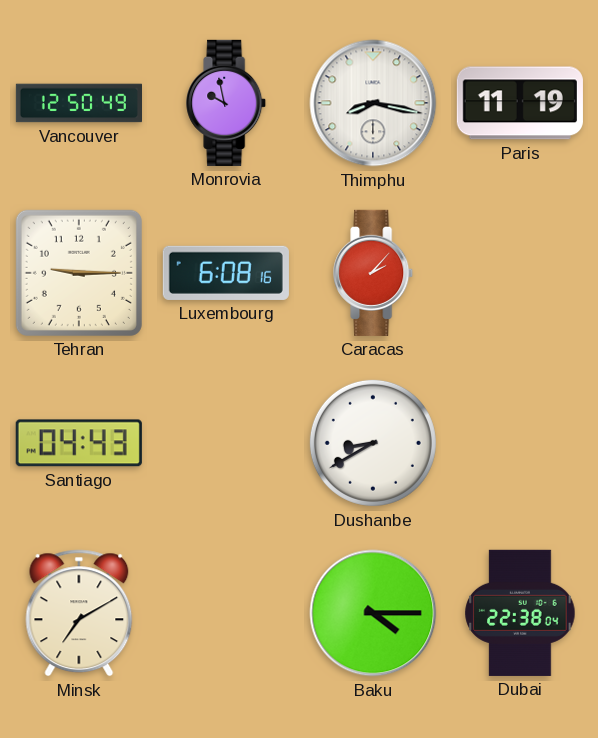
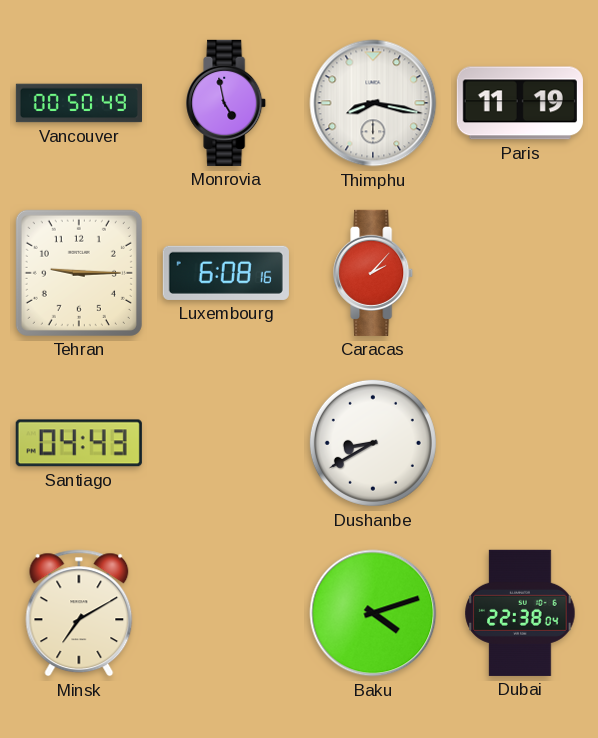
Vancouver: 12:50 -> 00:50
Monrovia: 9:58 -> 4:58
Baku: 4:15 -> 4:12
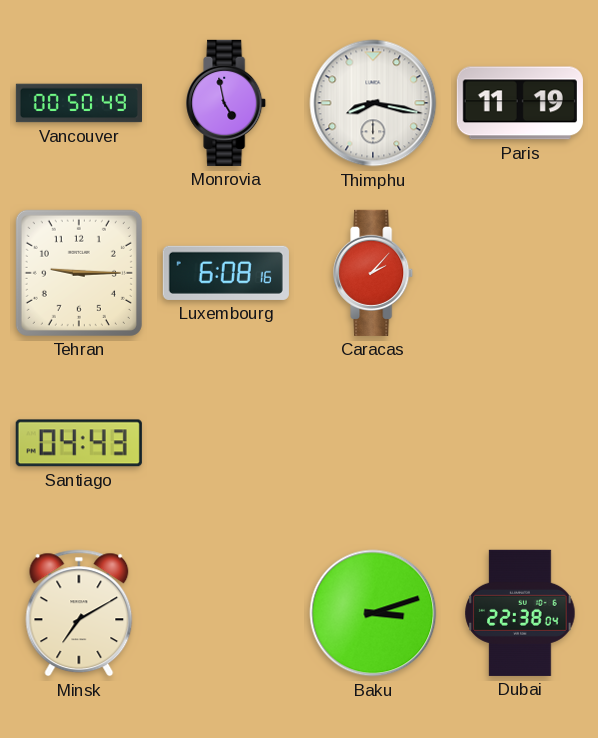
Dushanbe: 8:40 -> none
Baku: 4:12 -> 3:12
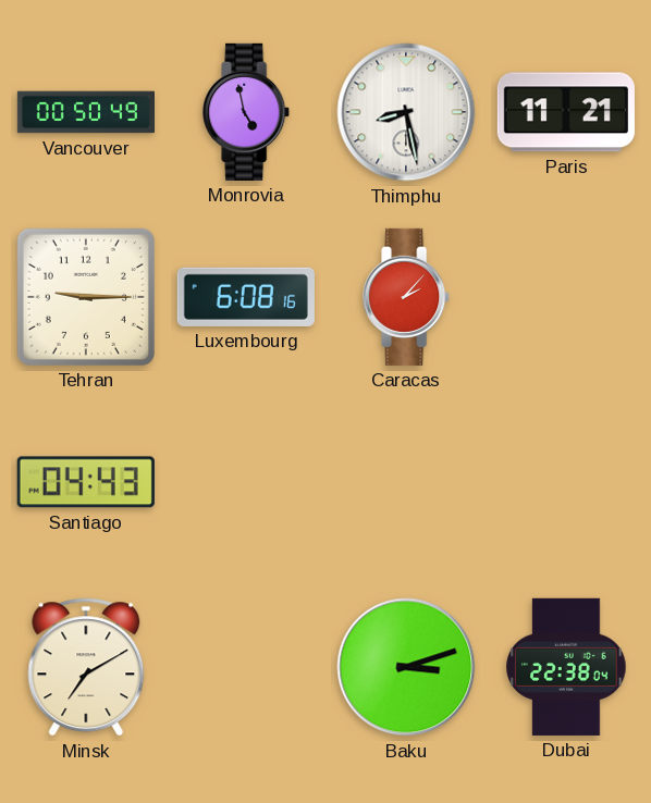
Thimphu: 8:17 -> 8:28
Paris: 11:19 -> 11:21
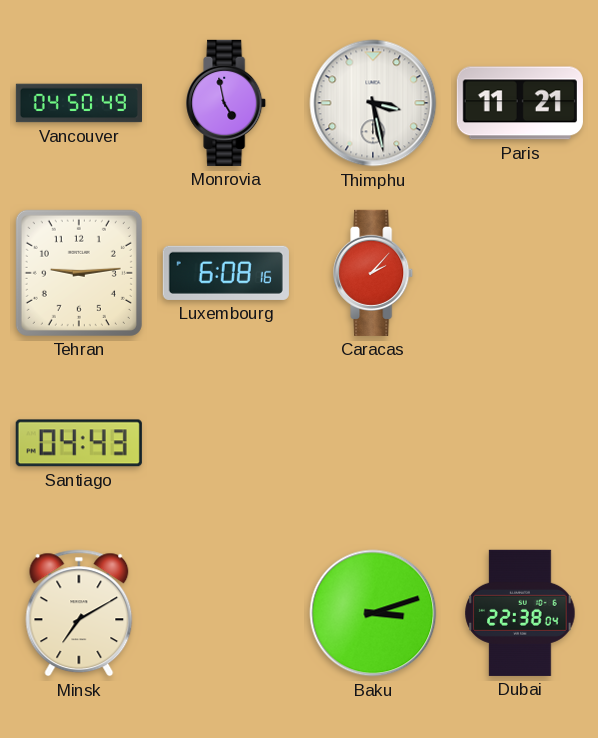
Vancouver: 00:50 -> 04:50
Thimphu: 8:28 -> 3:28
Tehran: 9:15 -> 9:14
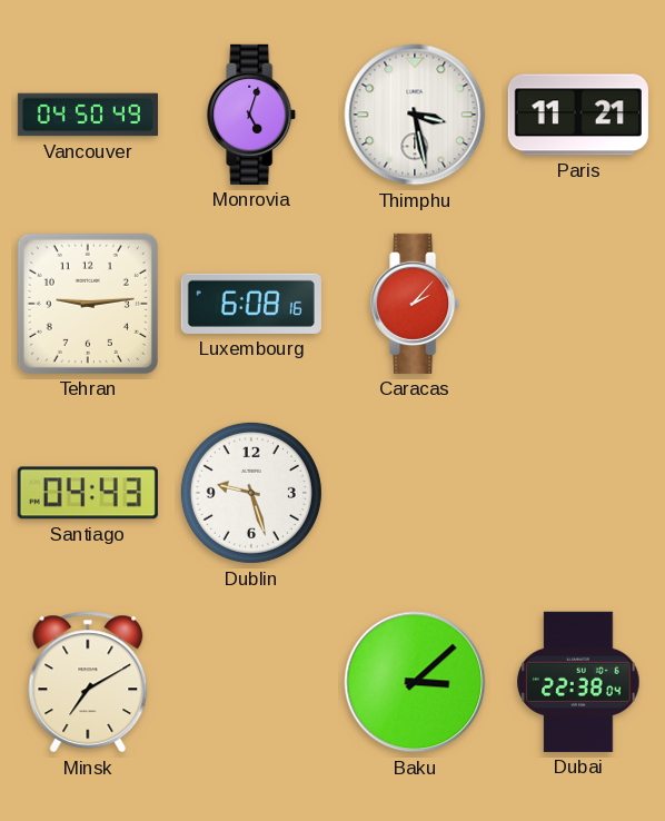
Monrovia: 4:58 -> 5:03
Dublin: none -> 9:27
Baku: 3:12 -> 3:08
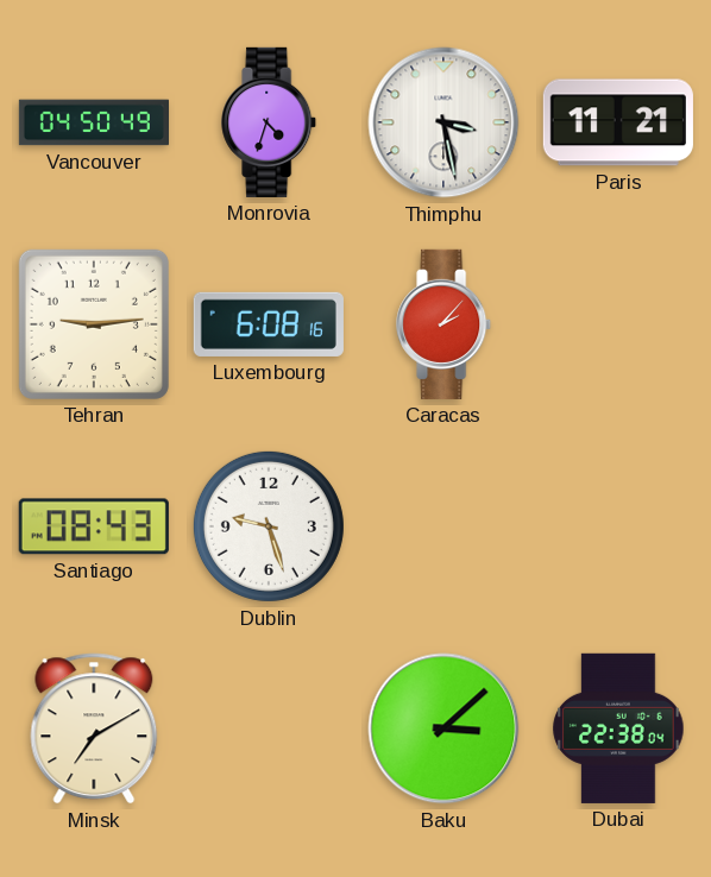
Monrovia: 5:03 -> 4:33
Santiago: 04:43 -> 08:43
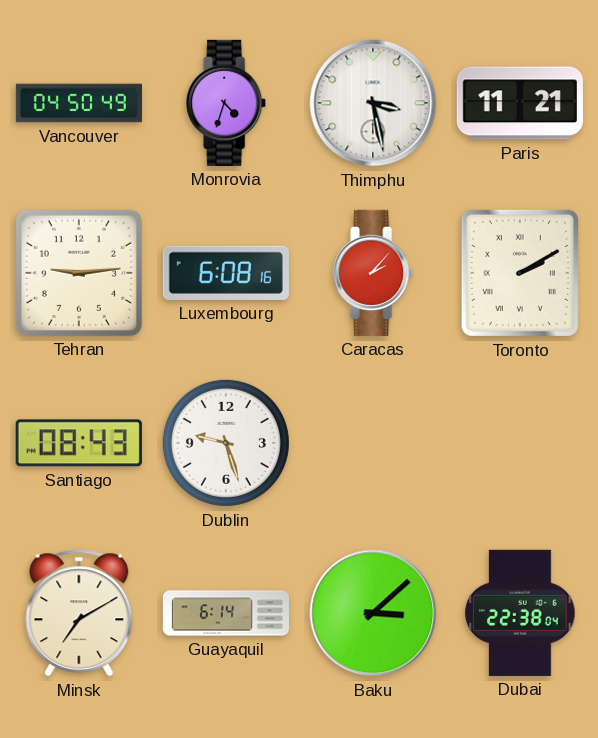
Toronto: none -> 2:10
Guayaquil: none -> 6:14
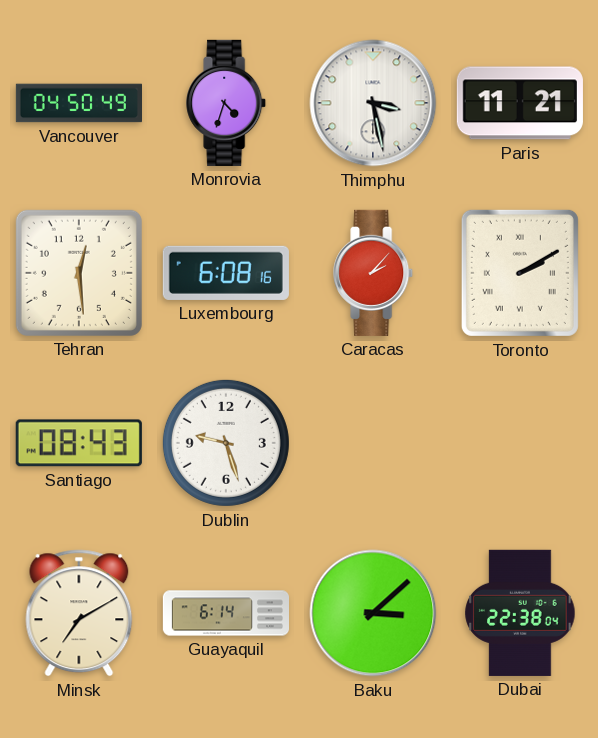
Tehran: 9:14 -> 12:29
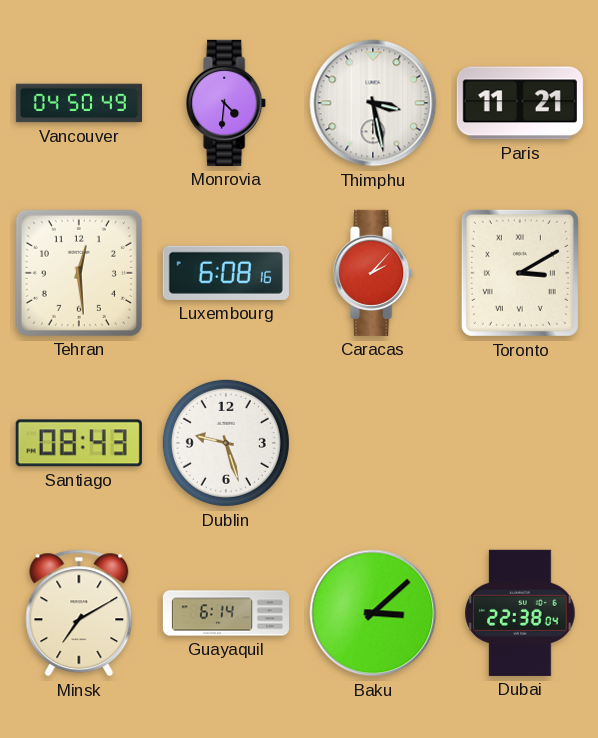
Monrovia: 4:33 -> 4:31
Toronto: 2:10 -> 3:10
